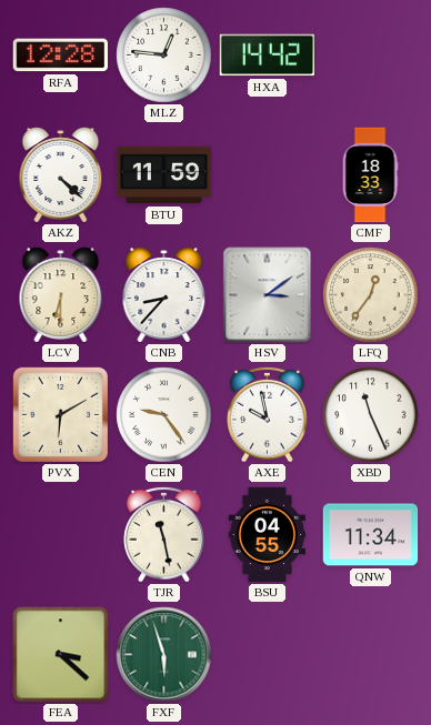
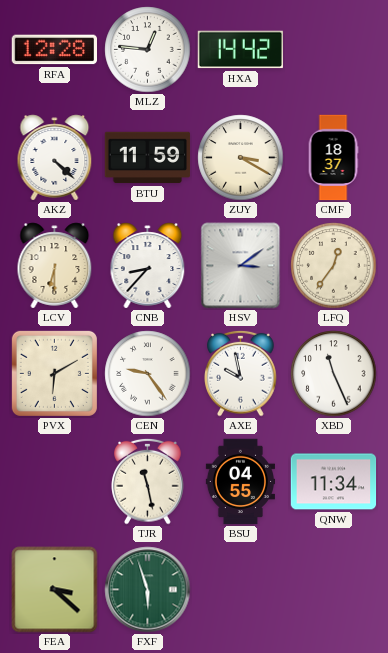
ZUY: none -> 3:20
CMF: 18:33 -> 18:37
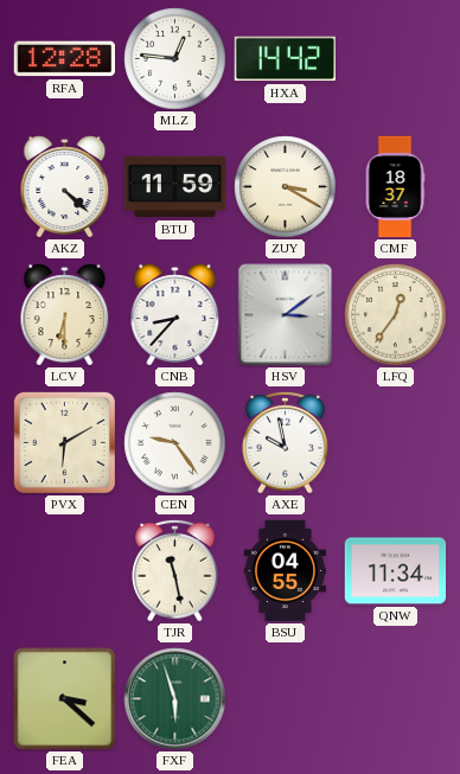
XBD: 11:26 -> none
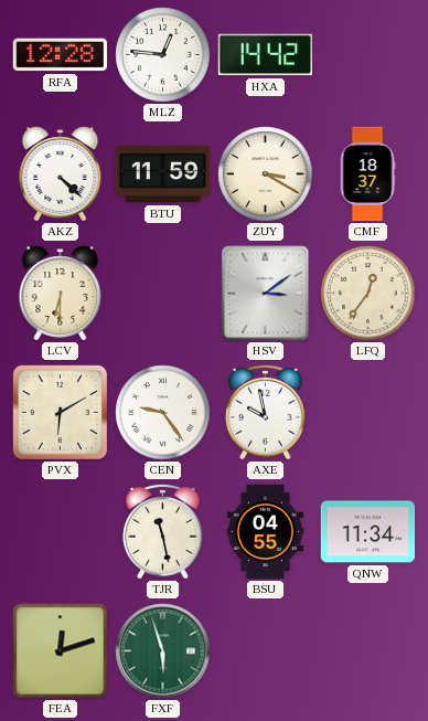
CNB: 8:37 -> none
FEA: 3:22 -> 12:12
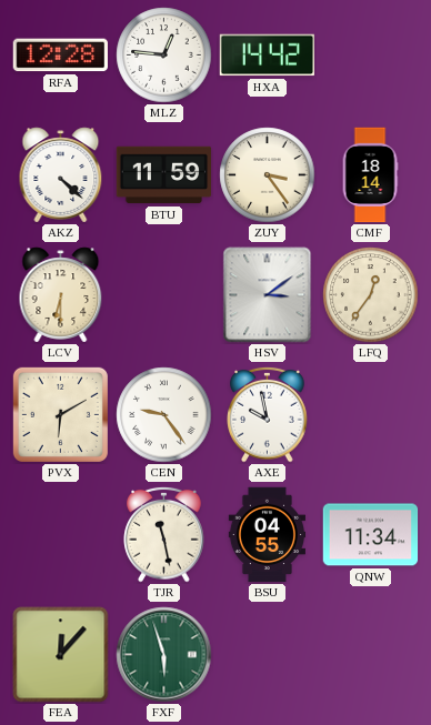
ZUY: 3:20 -> 3:24
CMF: 18:37 -> 18:14
FEA: 12:12 -> 12:07
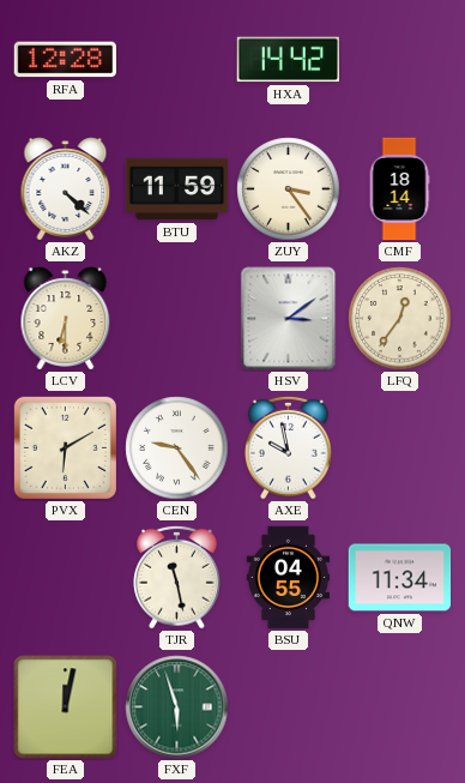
MLZ: 12:46 -> none
FEA: 12:07 -> 12:02
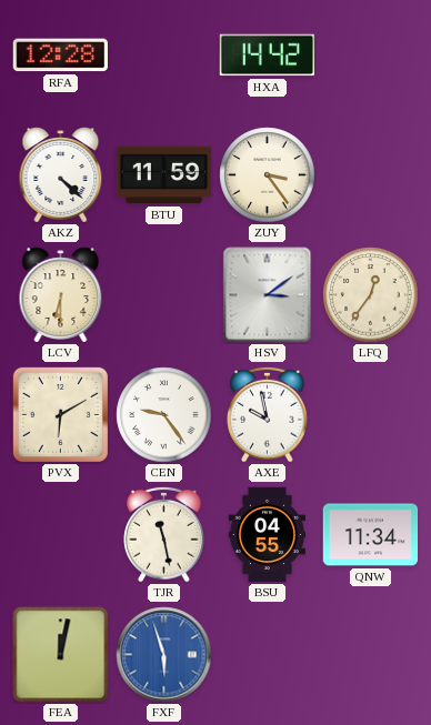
CMF: 18:14 -> none
FXF dial: green -> blue
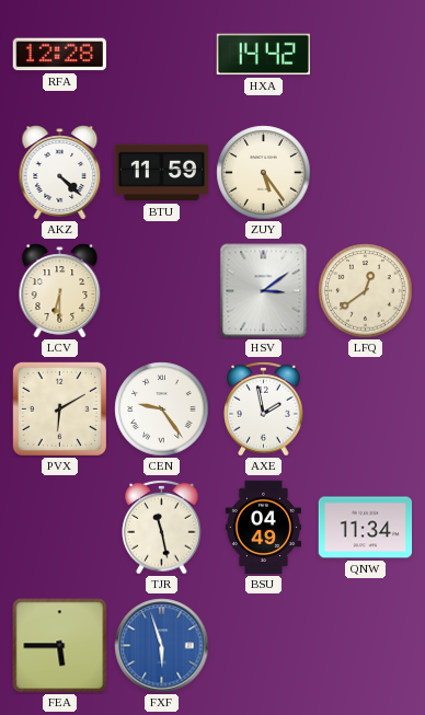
ZUY: 3:24 -> 5:24
LFQ: 12:36 -> 12:39
AXE: 9:58 -> 1:58
BSU: 04:55 -> 04:49
FEA: 12:02 -> 5:45
